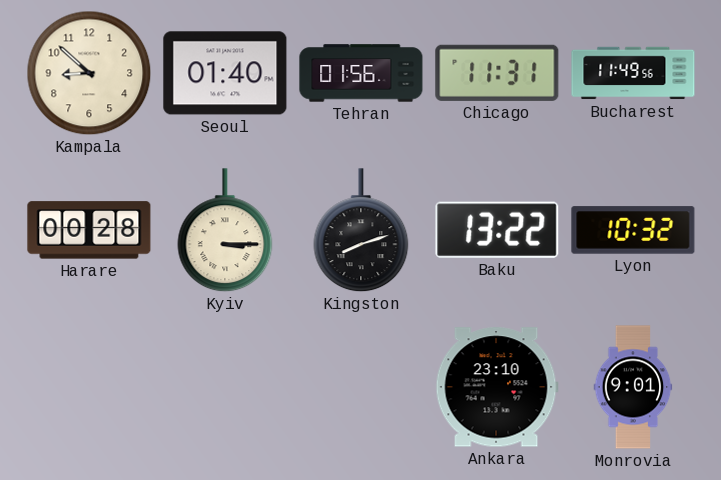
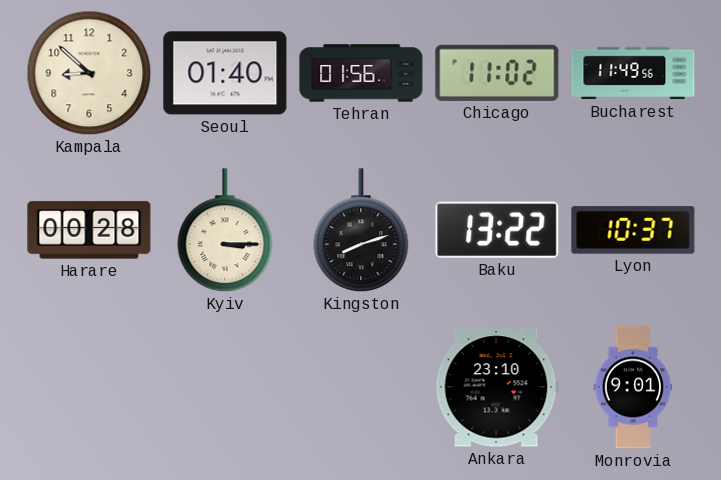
Chicago: 11:31 -> 11:02
Lyon: 10:32 -> 10:37
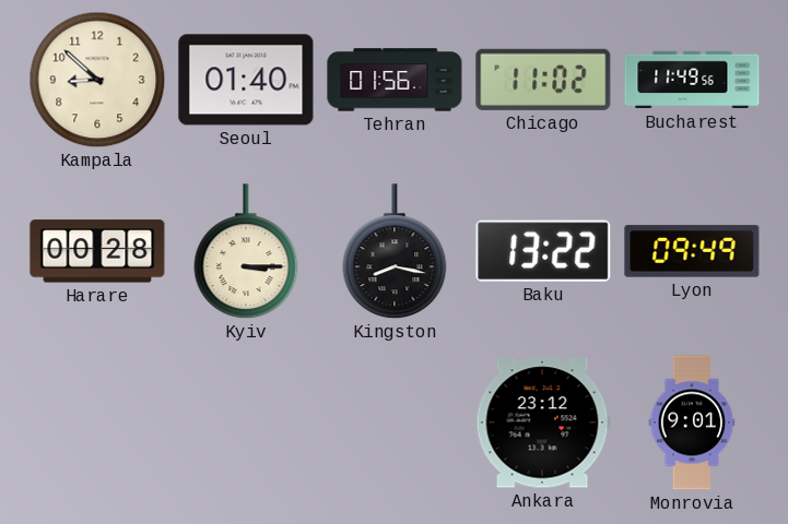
Kingston: 8:12 -> 8:17
Lyon: 10:37 -> 09:49
Ankara: 23:10 -> 23:12
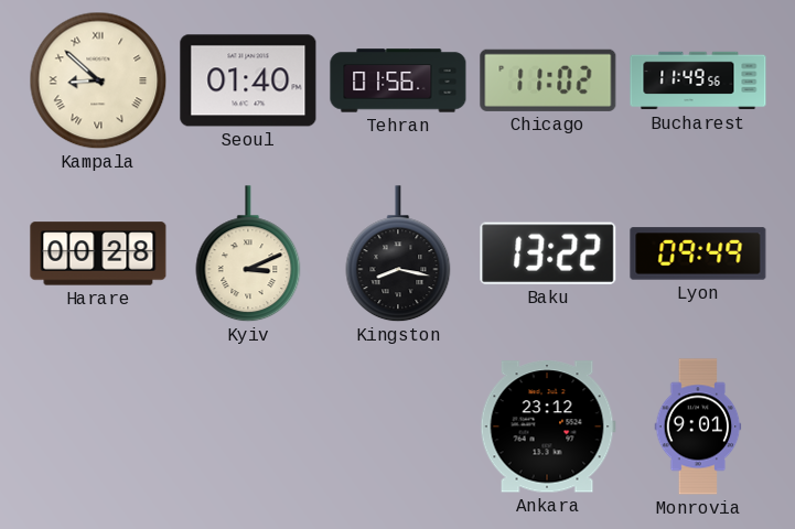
Kampala numerals: Arabic -> Roman
Kyiv: 3:15 -> 3:11
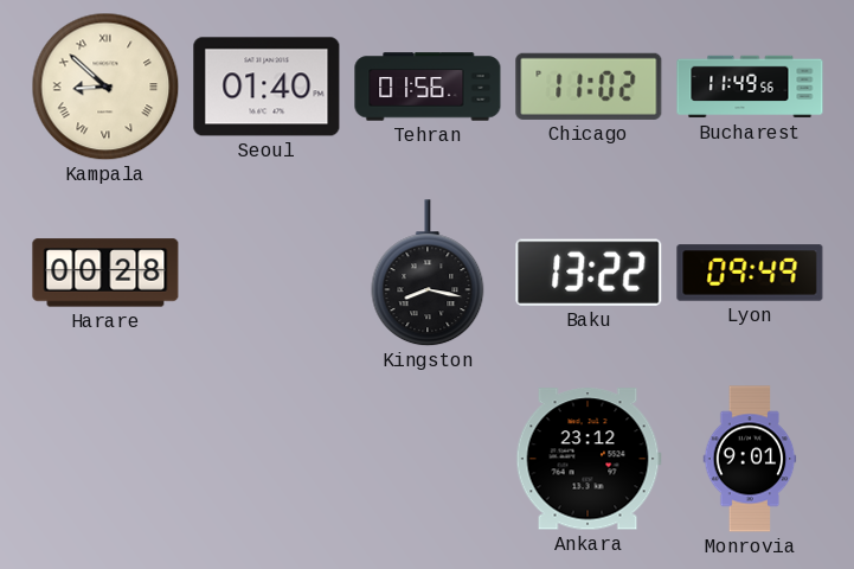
Kyiv: 3:11 -> none
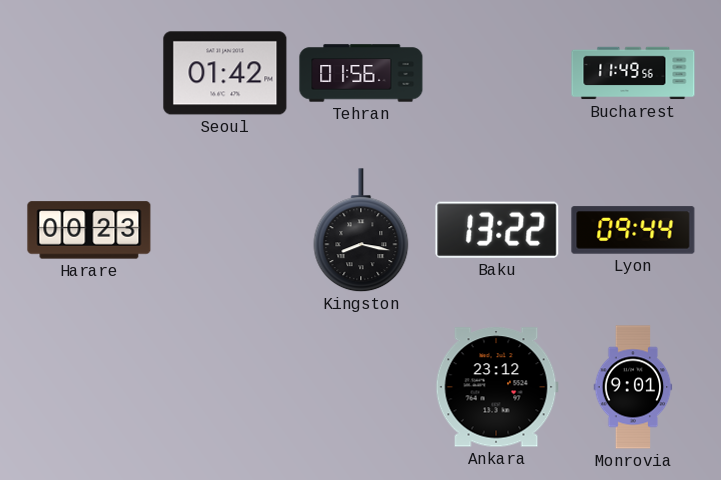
Kampala: 8:52 -> none
Seoul: 01:40 -> 01:42
Chicago: 11:02 -> none
Harare: 00:28 -> 00:23
Lyon: 09:49 -> 09:44
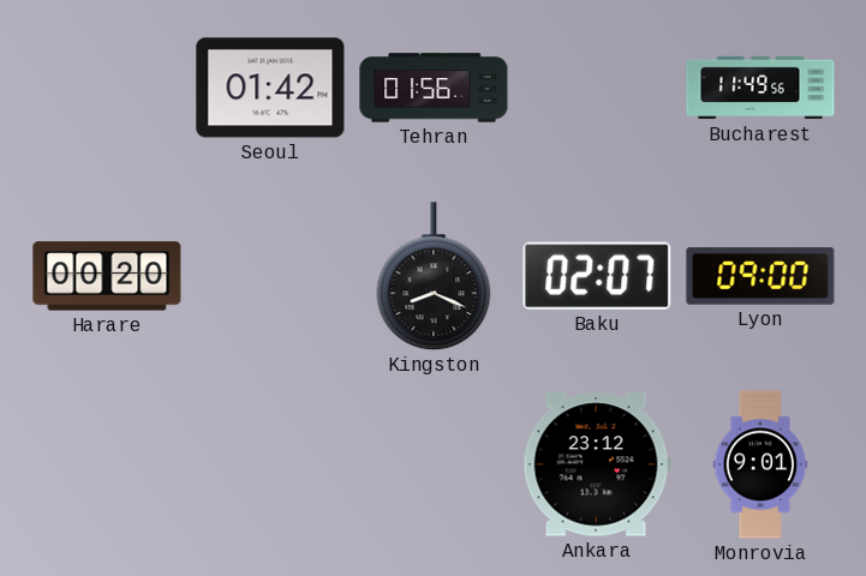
Harare: 00:23 -> 00:20
Kingston: 8:17 -> 8:19
Baku: 13:22 -> 02:07
Lyon: 09:44 -> 09:00
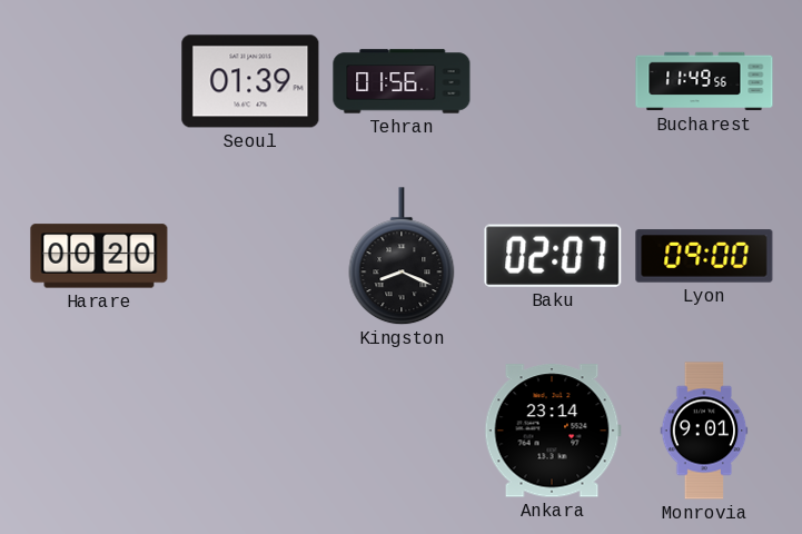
Seoul: 01:42 -> 01:39
Ankara: 23:12 -> 23:14
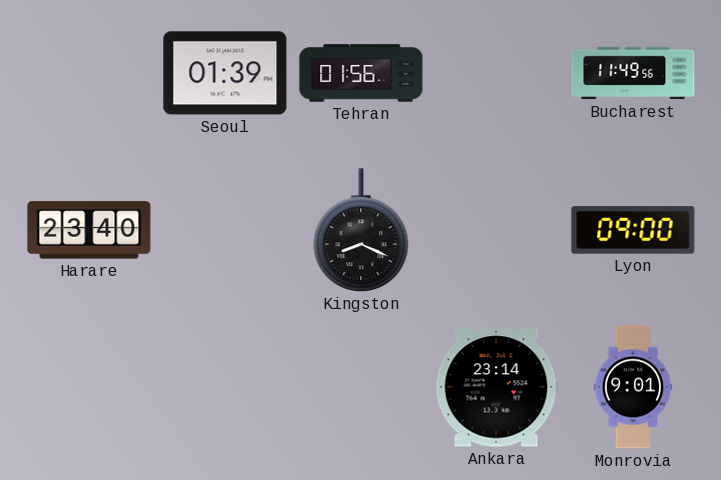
Harare: 00:20 -> 23:40
Baku: 02:07 -> none
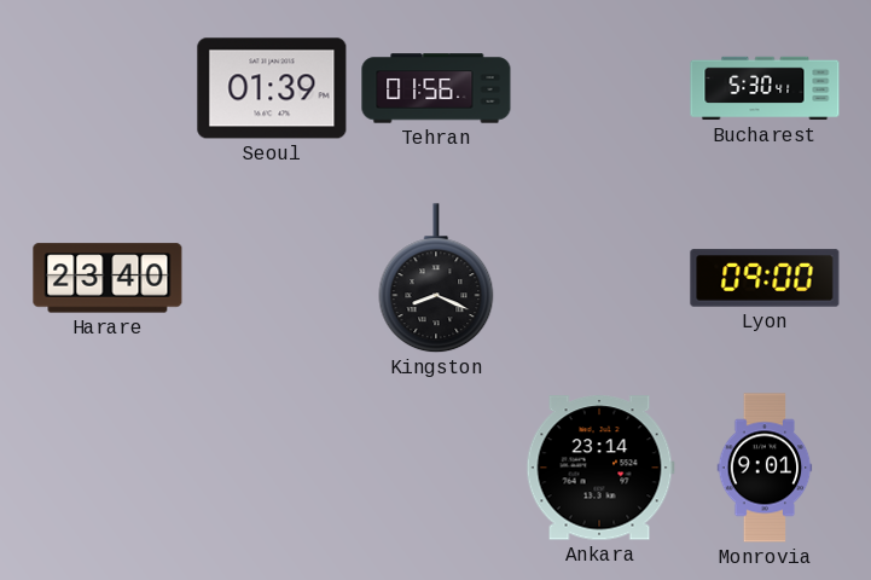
Bucharest: 11:49 -> 5:30
